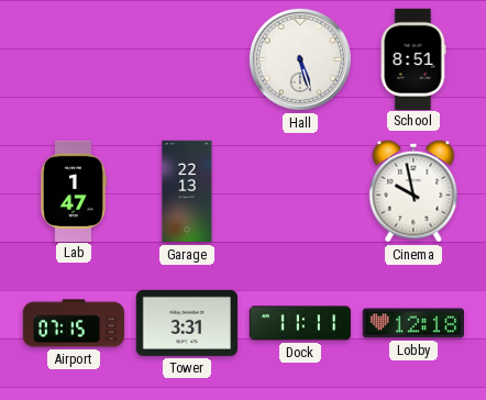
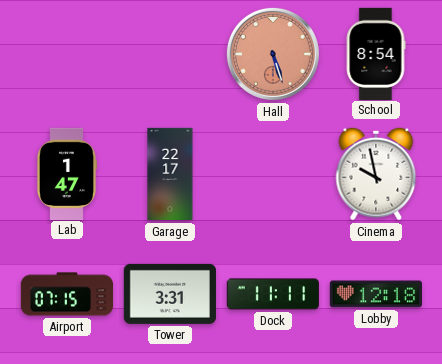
Hall dial: white -> salmon
School: 8:51 -> 8:54
Garage: 22:13 -> 22:17
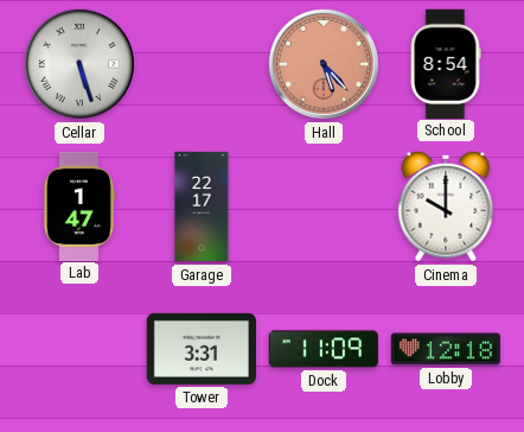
Cellar: none -> 5:27
Hall: 5:27 -> 5:23
Cinema: 9:58 -> 10:00
Airport: 07:15 -> none
Dock: 11:11 -> 11:09
